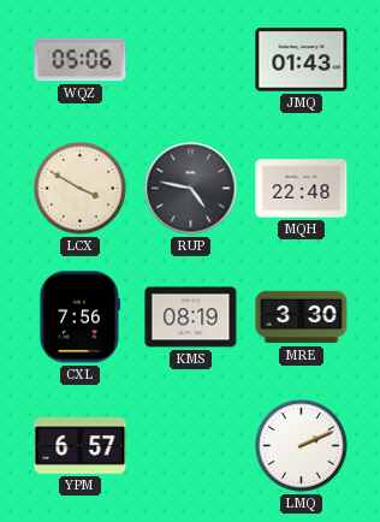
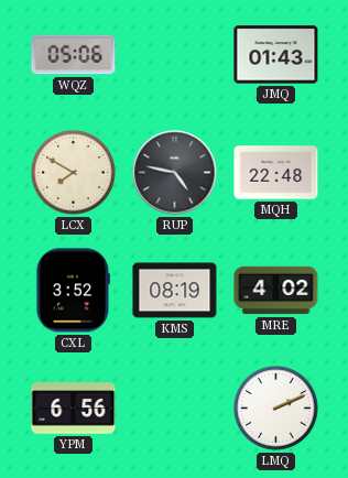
LCX: 3:50 -> 7:50
CXL: 7:56 -> 3:52
MRE: 3:30 -> 4:02
YPM: 6:57 -> 6:56
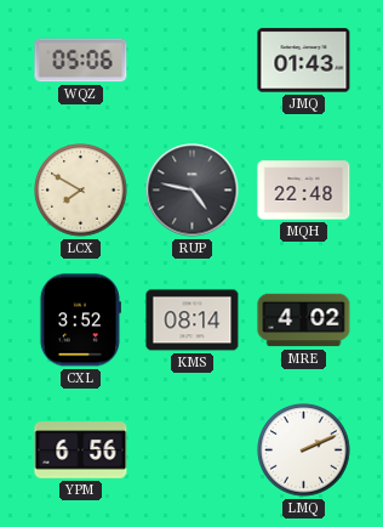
KMS: 08:19 -> 08:14
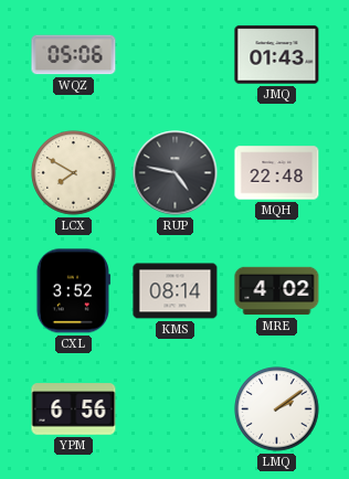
LMQ: 2:11 -> 2:09
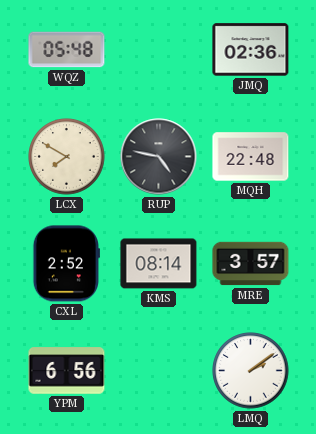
WQZ: 05:06 -> 05:48
JMQ: 01:43 -> 02:36
CXL: 3:52 -> 2:52
MRE: 4:02 -> 3:57
